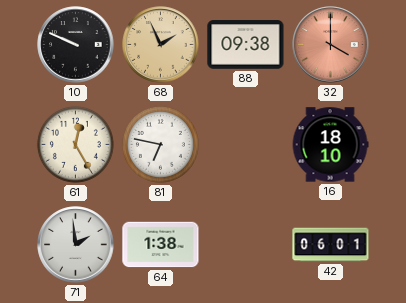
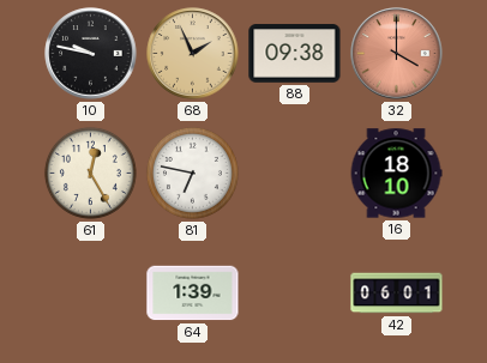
10: 9:49 -> 9:47
71: 1:59 -> none
64: 1:38 -> 1:39
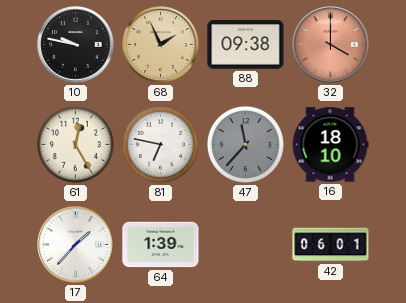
47: none -> 11:37
17: none -> 1:37
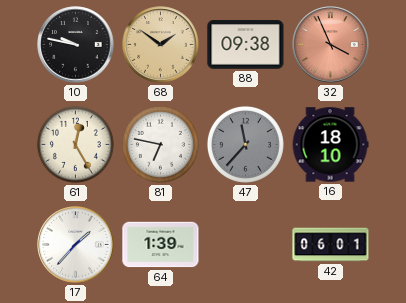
68: 1:56 -> 1:51
32: 4:00 -> 3:56
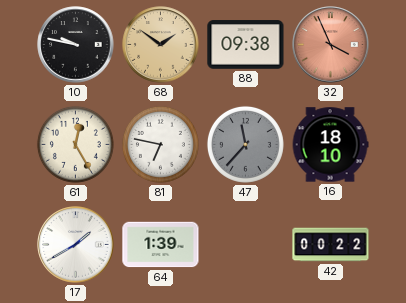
17: 1:37 -> 1:40
42: 06:01 -> 00:22
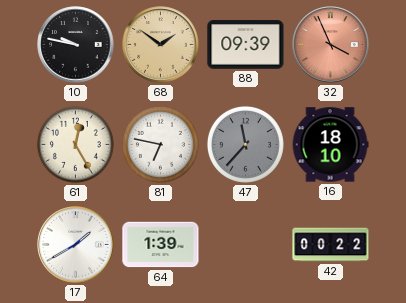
88: 09:38 -> 09:39
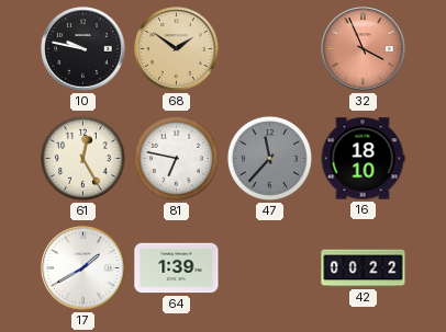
88: 09:39 -> none
